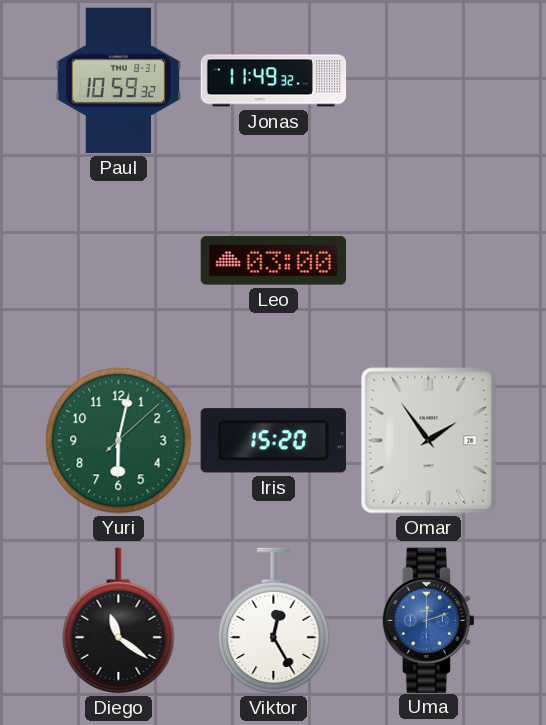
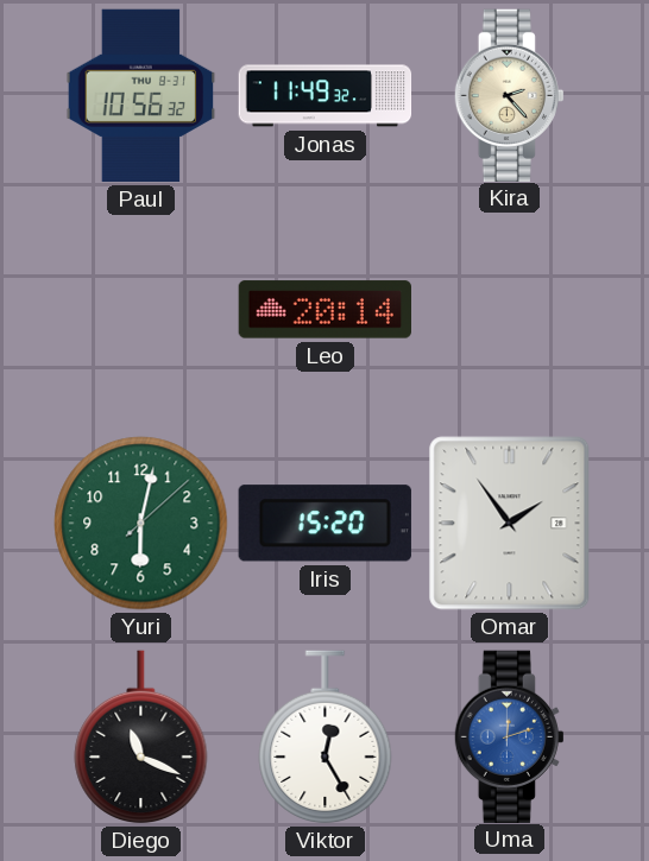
Paul: 10:59 -> 10:56
Kira: none -> 2:23
Leo: 03:00 -> 20:14
Diego: 11:21 -> 11:19
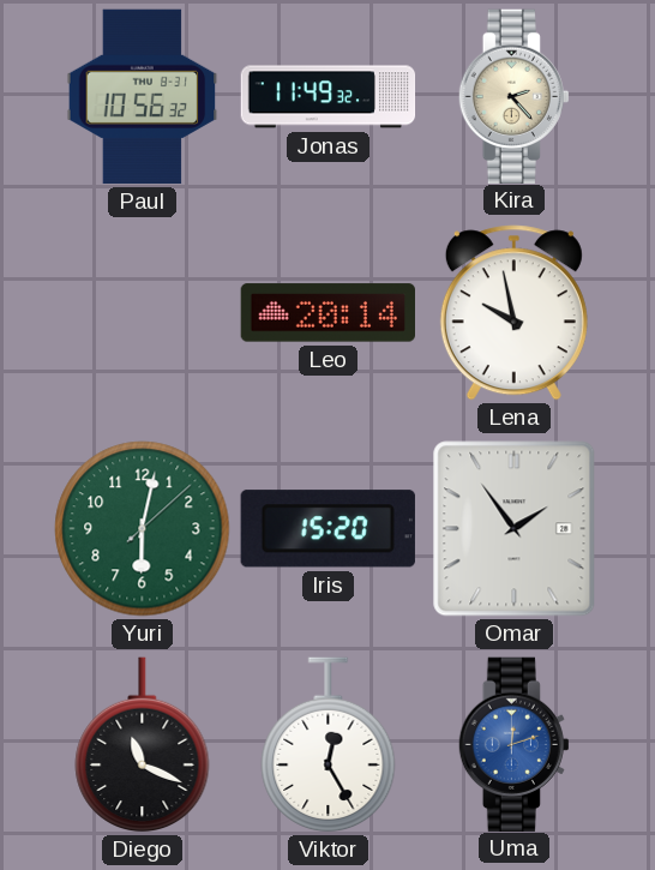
Lena: none -> 9:58
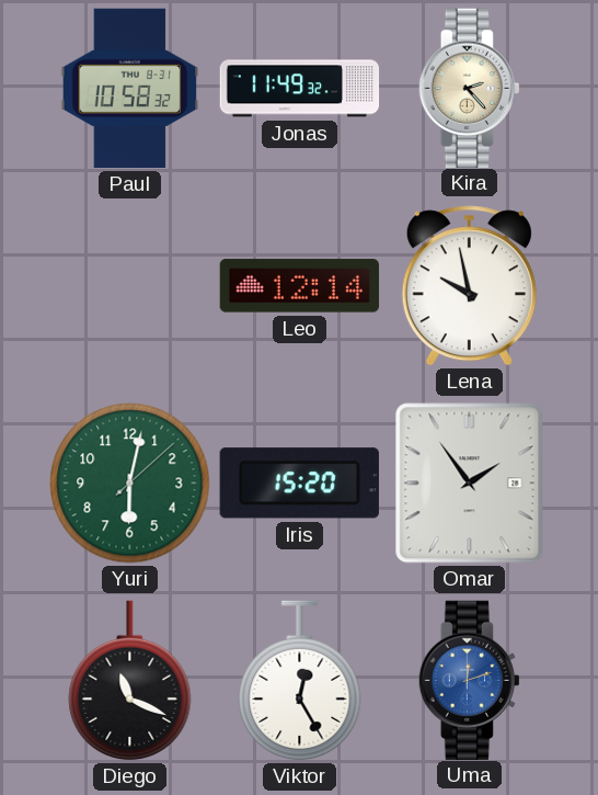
Paul: 10:56 -> 10:58
Leo: 20:14 -> 12:14
